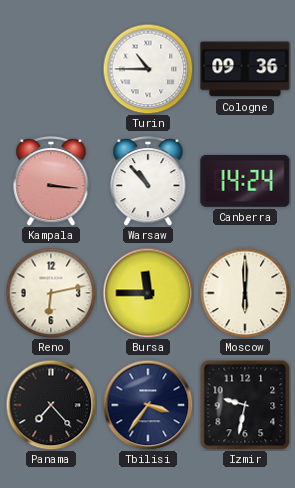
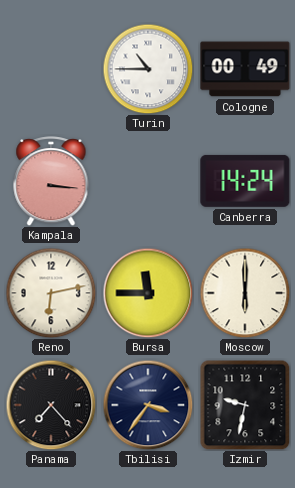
Cologne: 09:36 -> 00:49
Warsaw: 10:53 -> none
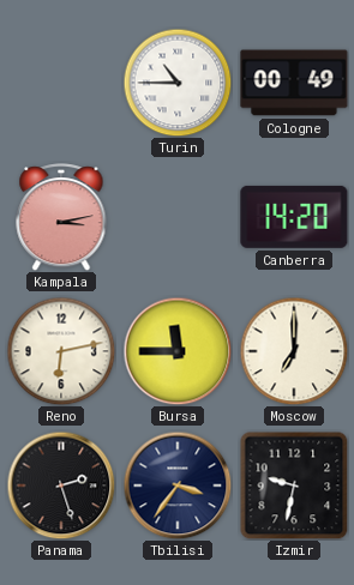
Kampala: 3:16 -> 3:13
Canberra: 14:24 -> 14:20
Moscow: 6:00 -> 7:00
Panama: 7:23 -> 2:27
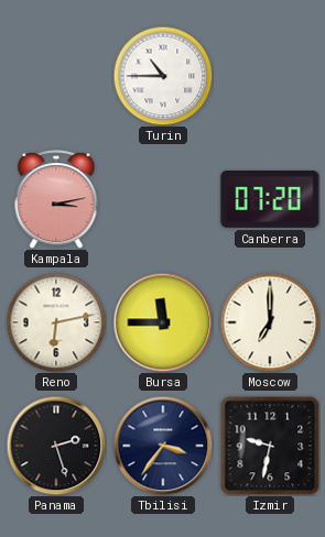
Cologne: 00:49 -> none
Canberra: 14:20 -> 07:20
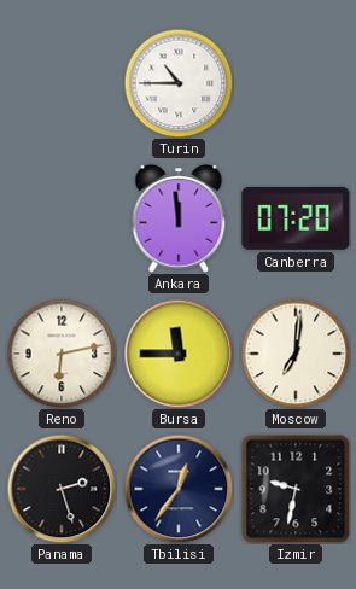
Kampala: 3:13 -> none
Ankara: none -> 11:59
Moscow: 7:00 -> 7:01
Tbilisi: 3:36 -> 12:36
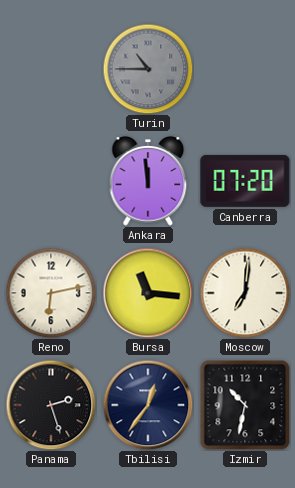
Turin dial: white -> grey
Bursa: 11:45 -> 11:16
Izmir: 9:32 -> 10:32
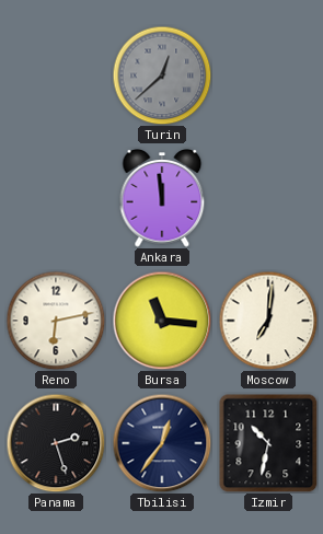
Turin: 10:45 -> 12:38
Canberra: 07:20 -> none
